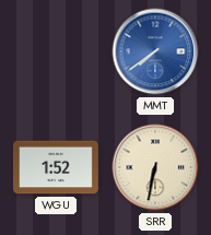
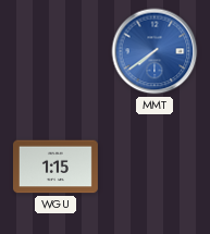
WGU: 1:52 -> 1:15
SRR: 6:32 -> none
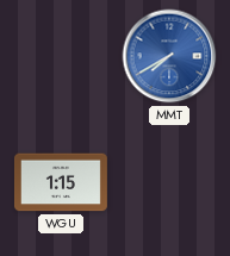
MMT: 7:39 -> 7:40
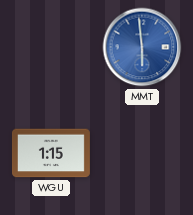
MMT: 7:40 -> 5:59
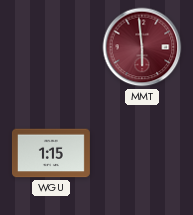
MMT dial: blue -> burgundy
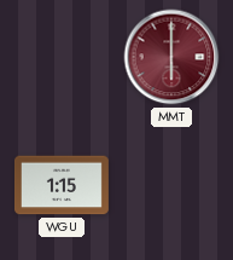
MMT: 5:59 -> 6:00
